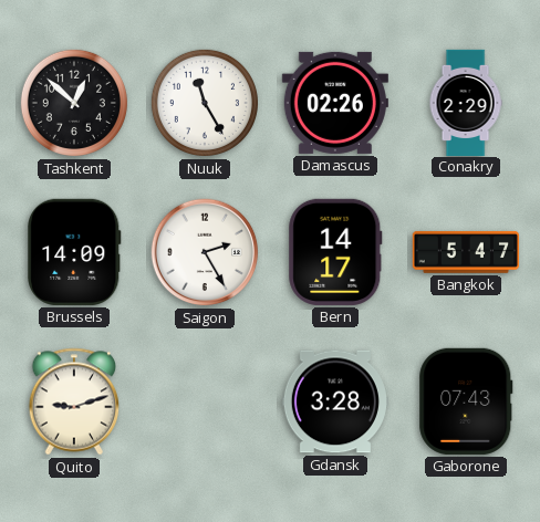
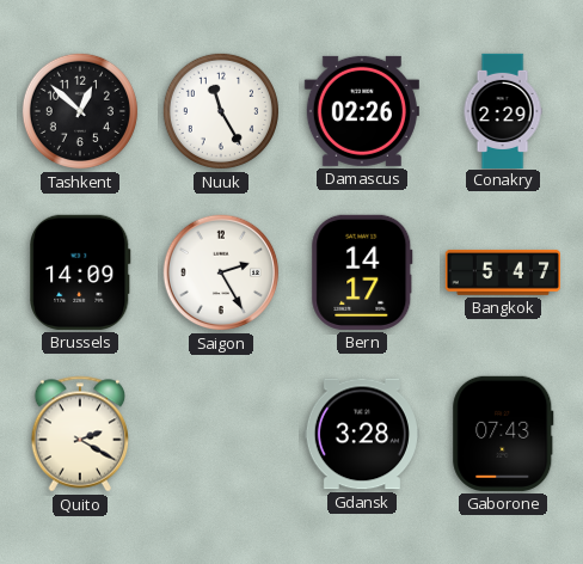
Quito: 9:12 -> 2:20
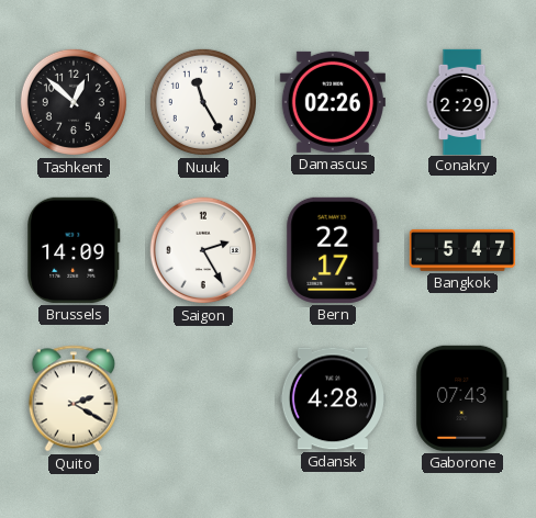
Bern: 14:17 -> 22:17
Gdansk: 3:28 -> 4:28
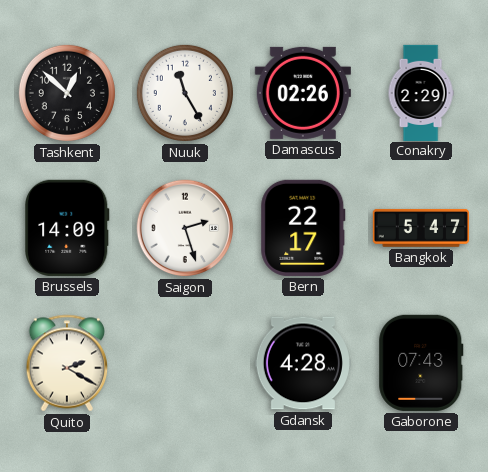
Saigon: 2:25 -> 2:27
